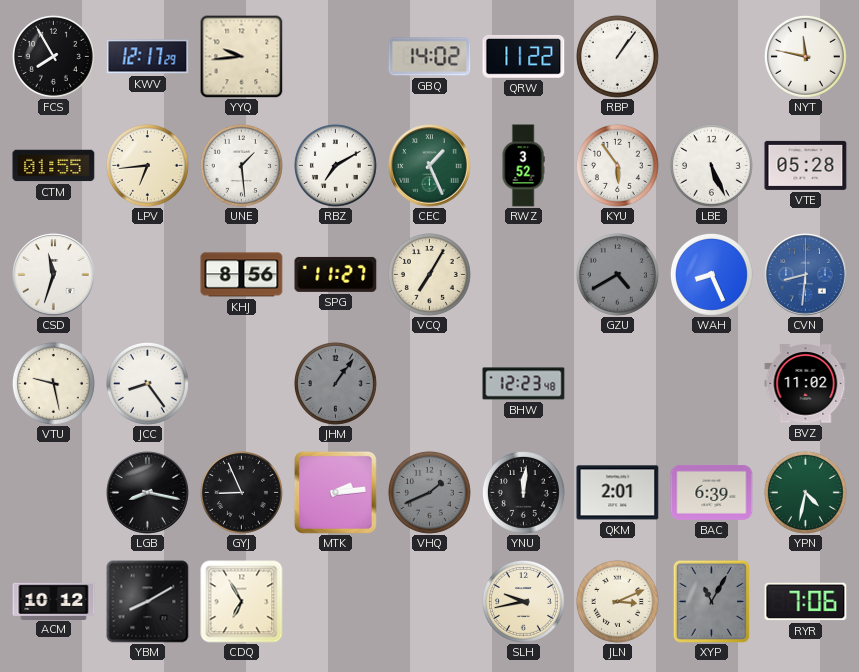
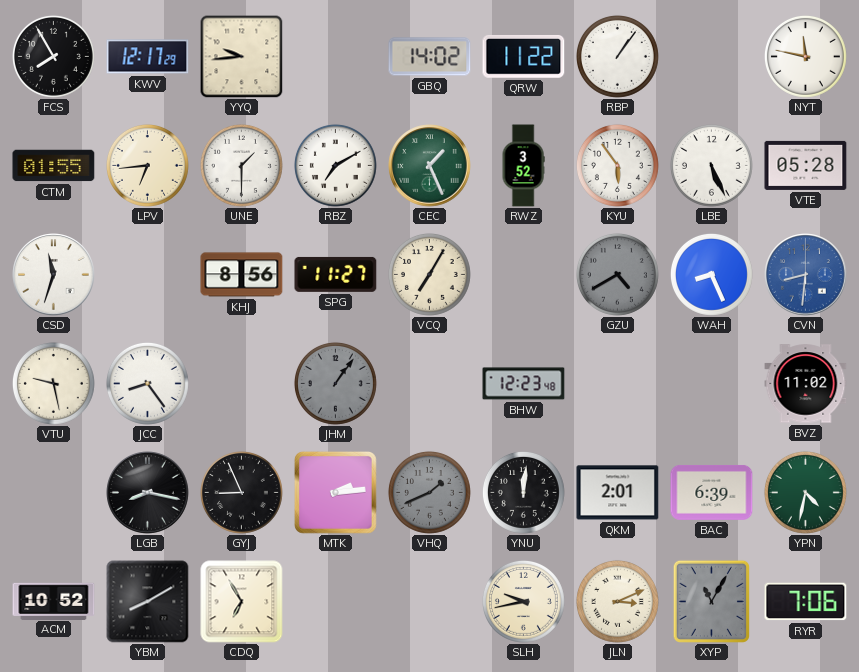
UNE: 1:29 -> 1:30
ACM: 10:12 -> 10:52
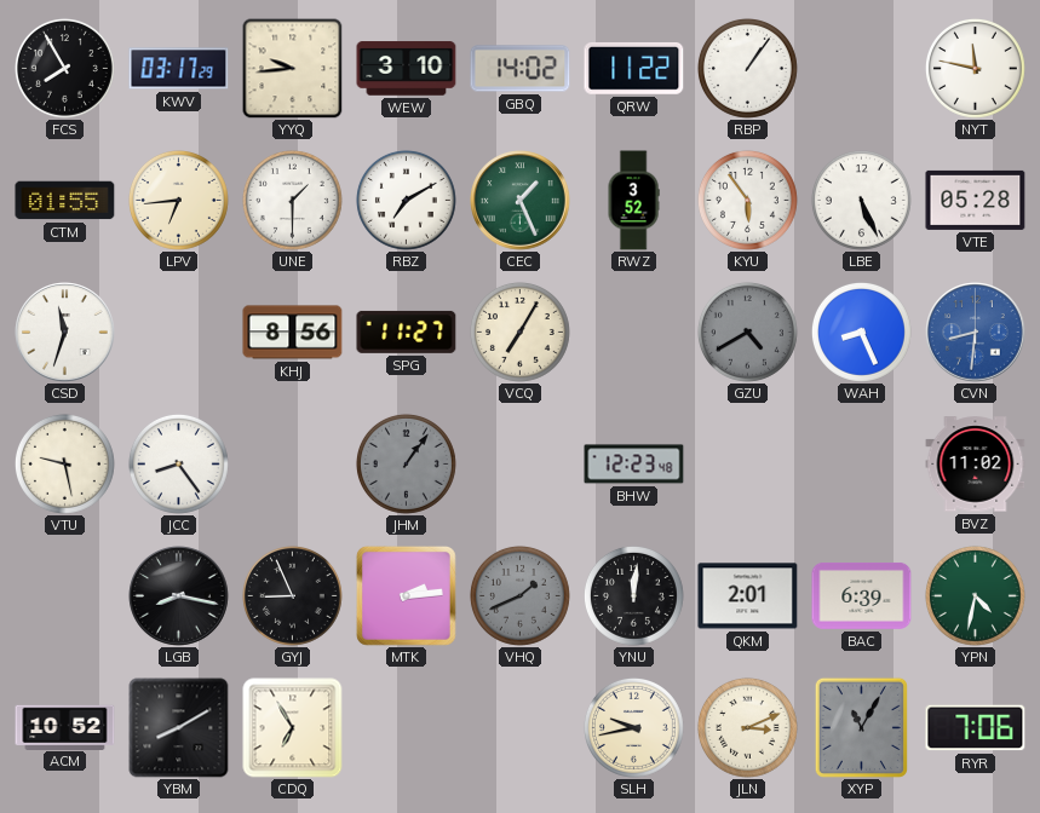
KWV: 12:17 -> 03:17
WEW: none -> 3:10
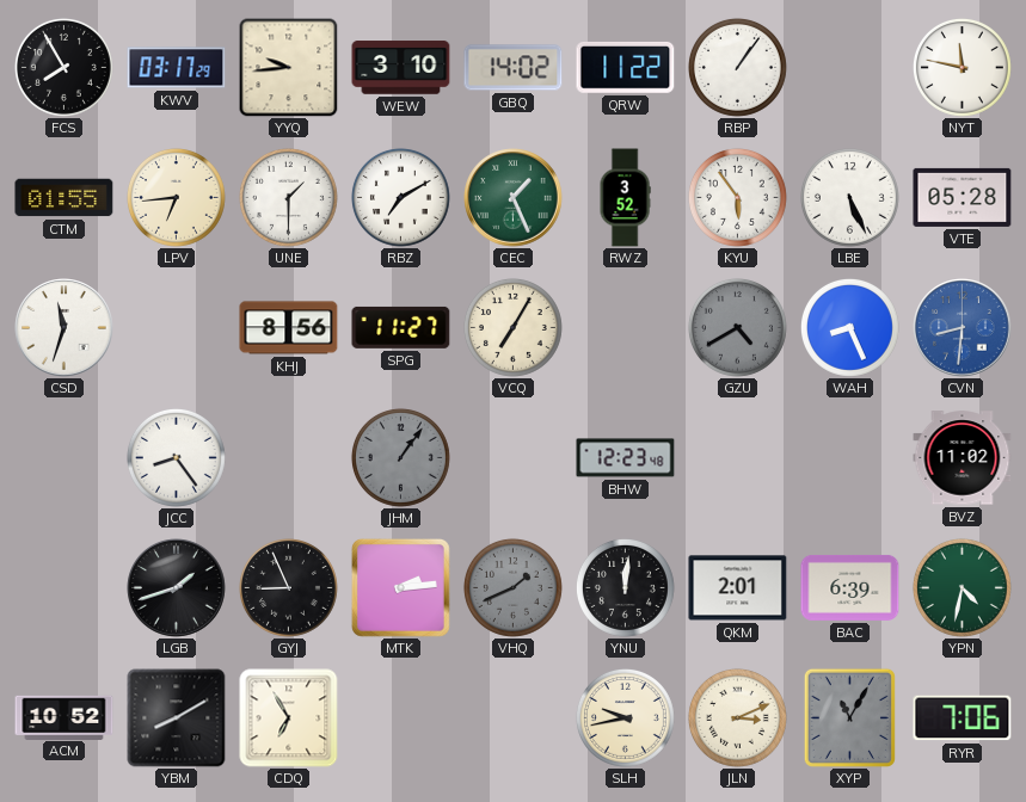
VTU: 9:28 -> none
LGB: 8:17 -> 1:42
